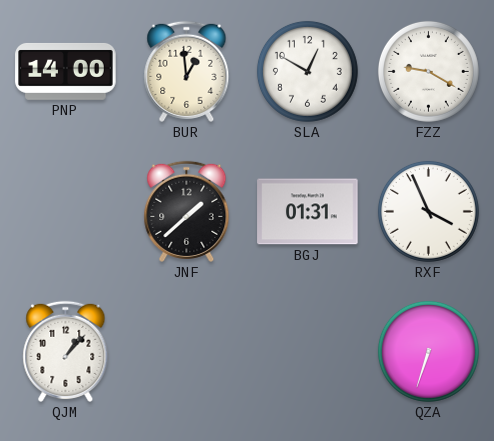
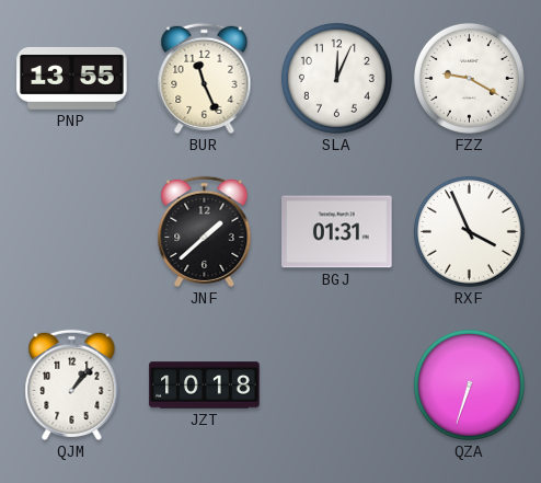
PNP: 14:00 -> 13:55
BUR: 12:59 -> 11:26
SLA: 12:50 -> 12:04
JZT: none -> 10:18
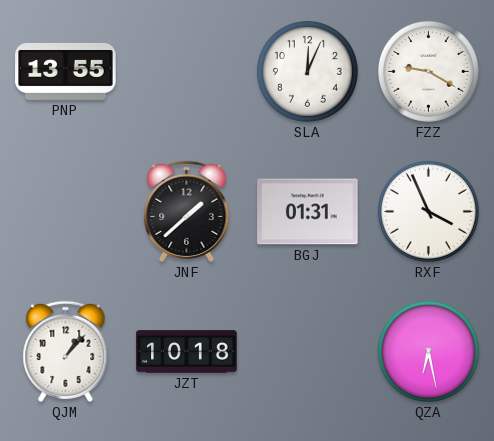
BUR: 11:26 -> none
QZA: 6:33 -> 6:28
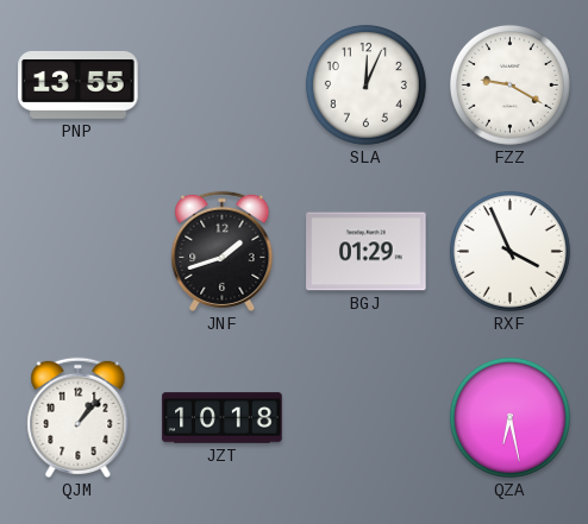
JNF: 1:38 -> 1:42
BGJ: 01:31 -> 01:29
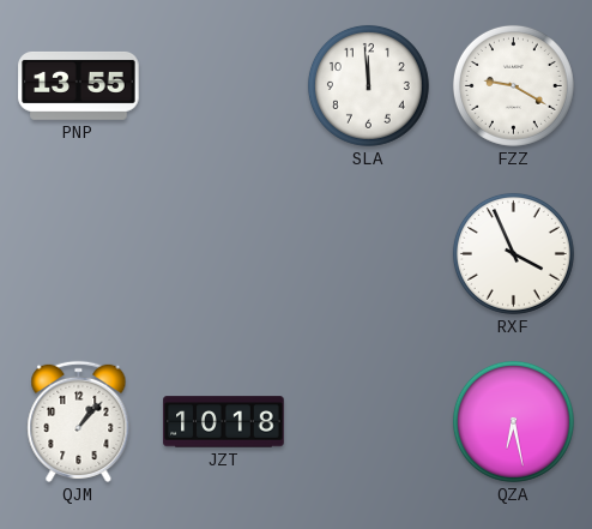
SLA: 12:04 -> 11:59
JNF: 1:42 -> none
BGJ: 01:29 -> none
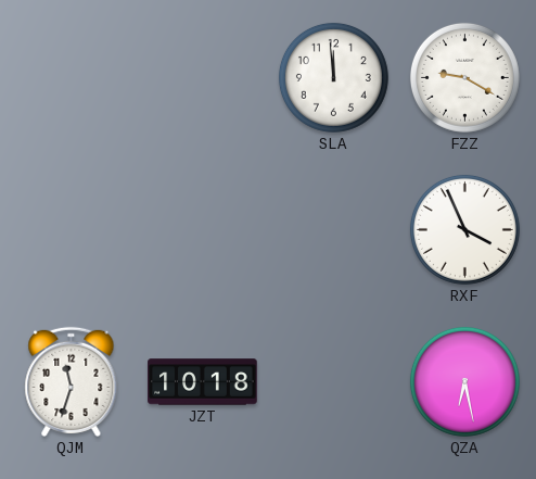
PNP: 13:55 -> none
QJM: 1:07 -> 11:33
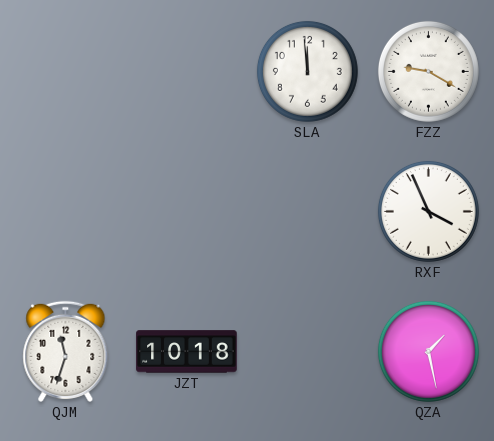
QZA: 6:28 -> 1:28
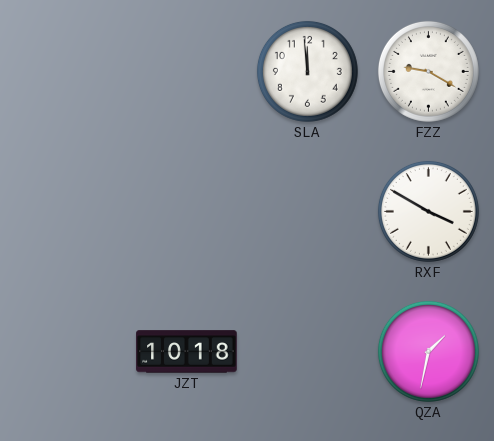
RXF: 3:56 -> 3:50
QJM: 11:33 -> none
QZA: 1:28 -> 1:32
